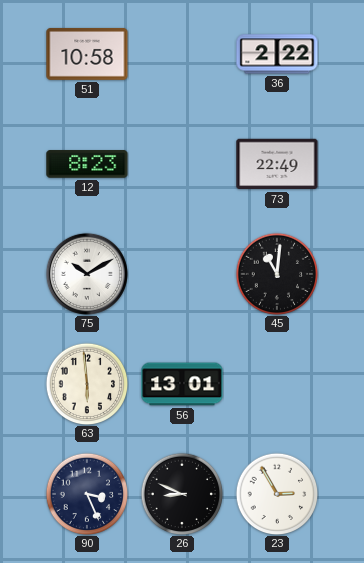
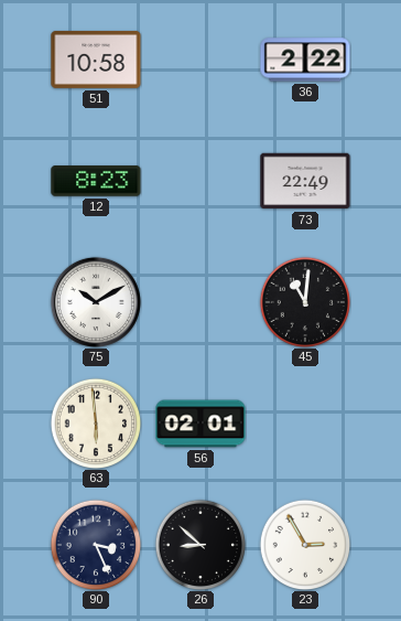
56: 13:01 -> 02:01
26: 8:49 -> 8:52
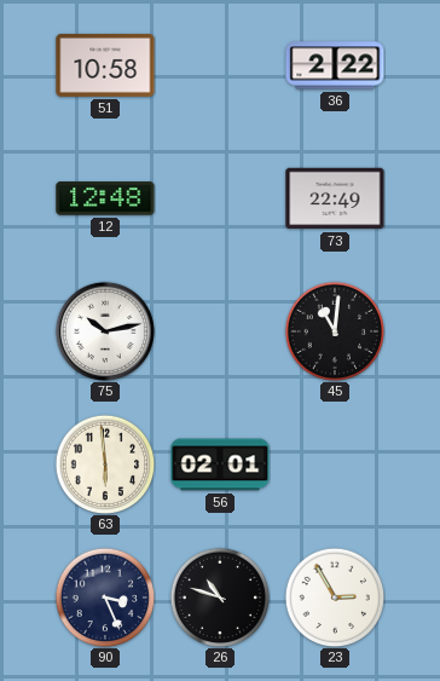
12: 8:23 -> 12:48
75: 10:10 -> 10:13
26: 8:52 -> 10:48
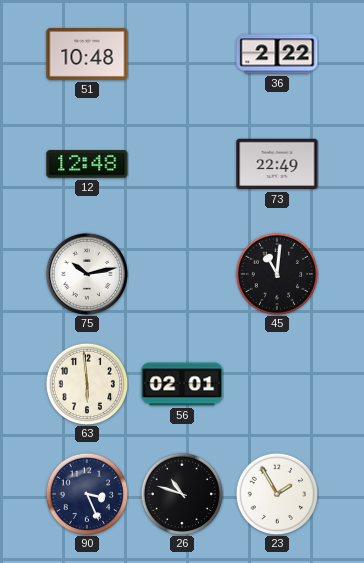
51: 10:58 -> 10:48
23: 2:55 -> 1:55
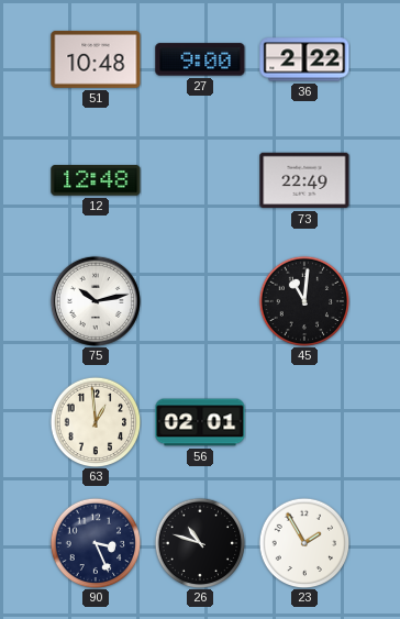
27: none -> 9:00
63: 5:59 -> 12:59
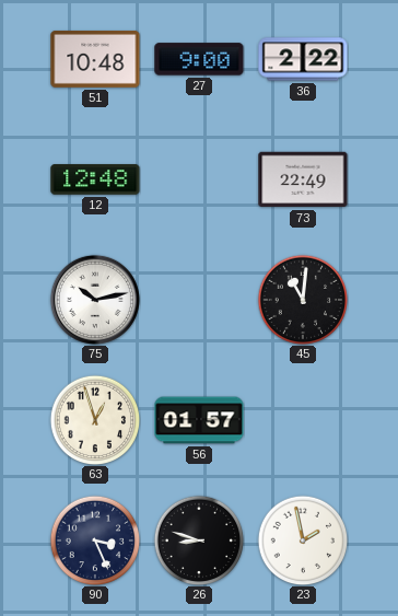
63: 12:59 -> 12:57
56: 02:01 -> 01:57
26: 10:48 -> 8:48
23: 1:55 -> 1:58
